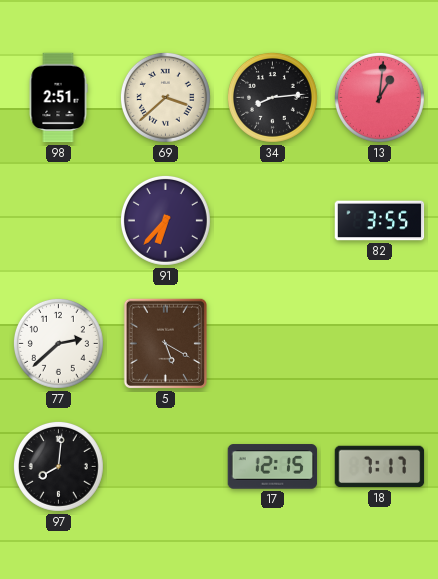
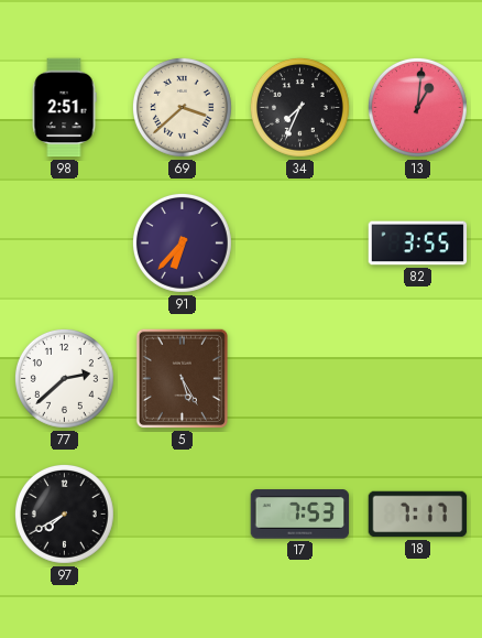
34: 8:14 -> 7:34
5: 5:20 -> 5:25
97: 8:01 -> 7:40
17: 12:15 -> 7:53
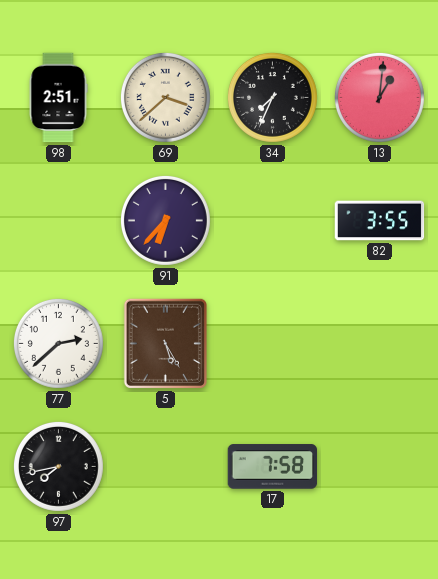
97: 7:40 -> 7:43
17: 7:53 -> 7:58
18: 7:17 -> none
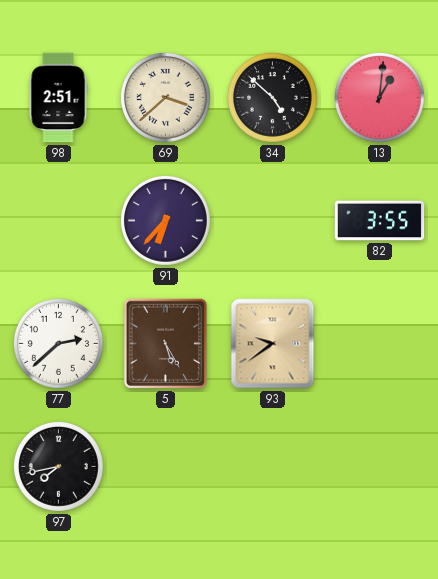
34: 7:34 -> 4:52
93: none -> 9:39
17: 7:58 -> none
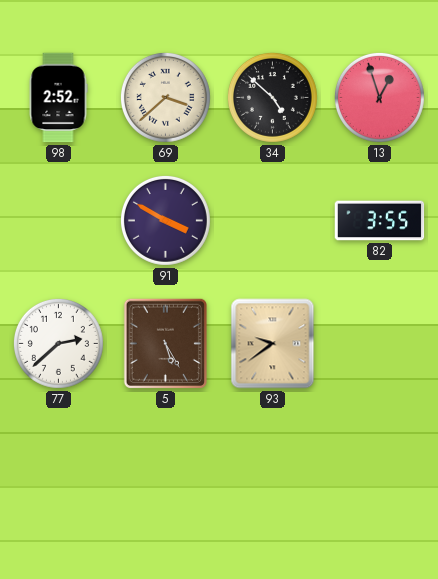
98: 2:51 -> 2:52
13: 1:01 -> 12:57
91: 6:37 -> 3:50
97: 7:43 -> none
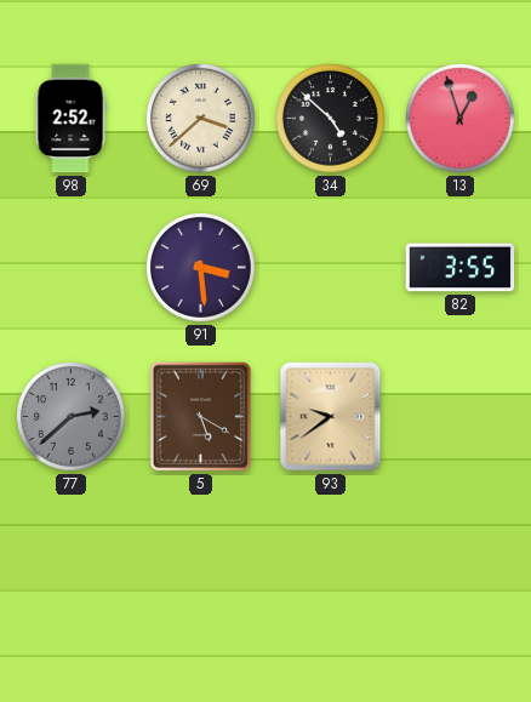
91: 3:50 -> 3:29
77 dial: white -> grey
5: 5:25 -> 5:20
